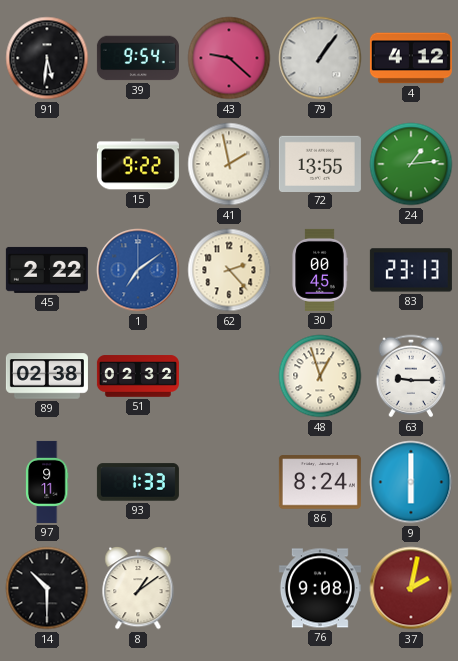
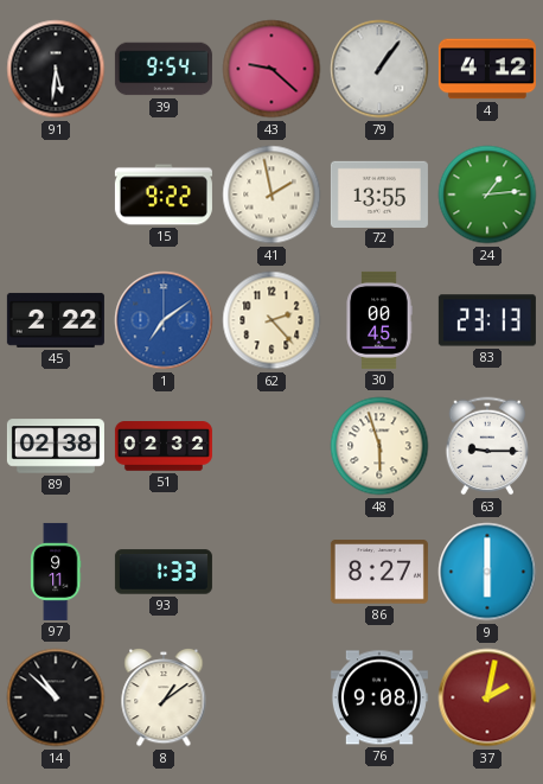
48: 12:57 -> 5:57
86: 8:24 -> 8:27
14: 10:30 -> 10:52
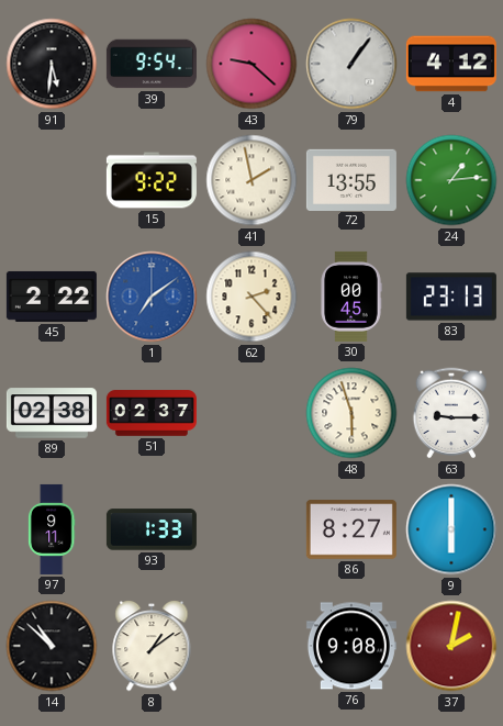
51: 02:32 -> 02:37
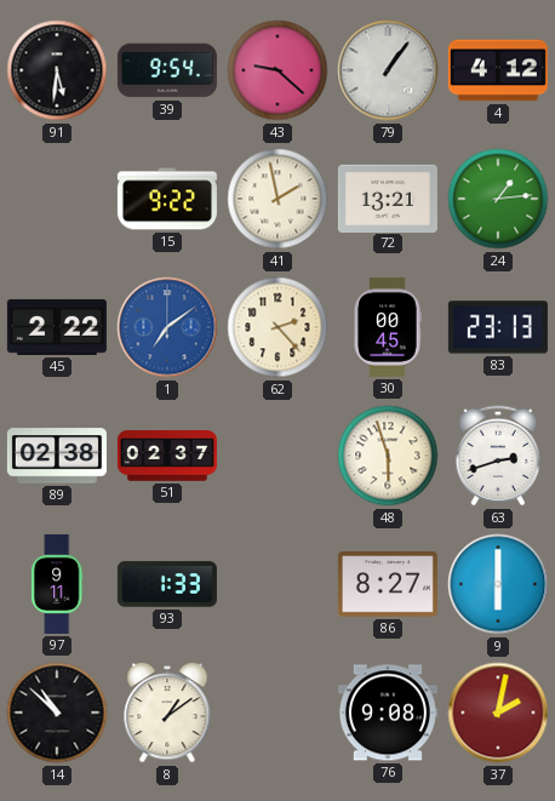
72: 13:55 -> 13:21
63: 9:15 -> 2:42
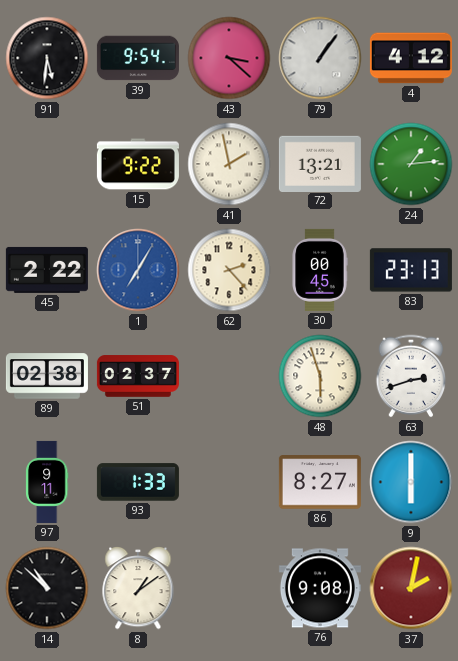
43: 9:22 -> 3:22
1: 7:09 -> 7:05
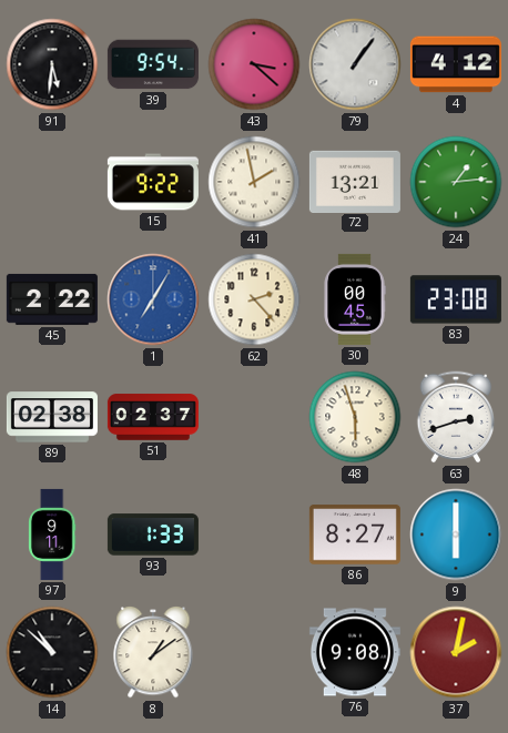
83: 23:13 -> 23:08
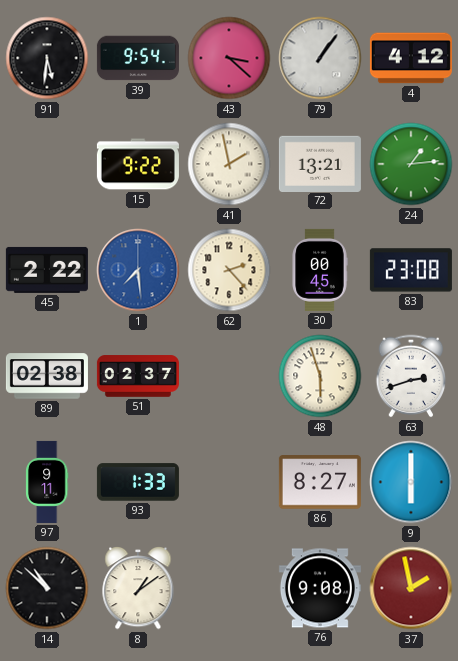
1: 7:05 -> 7:29
37: 2:02 -> 1:58
